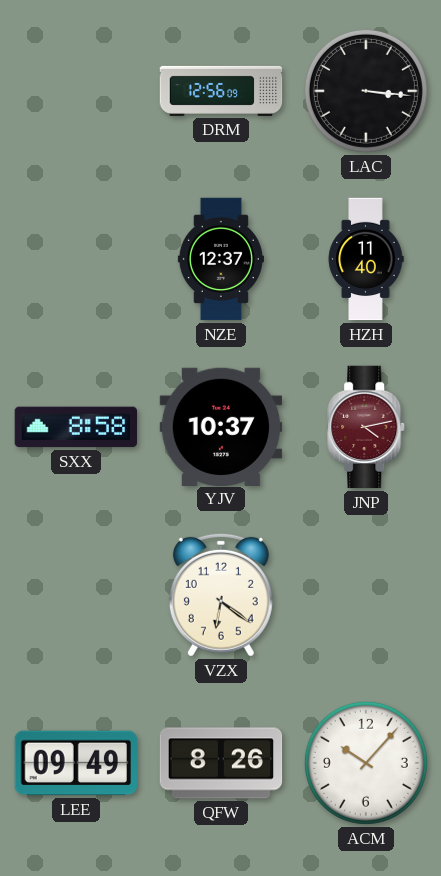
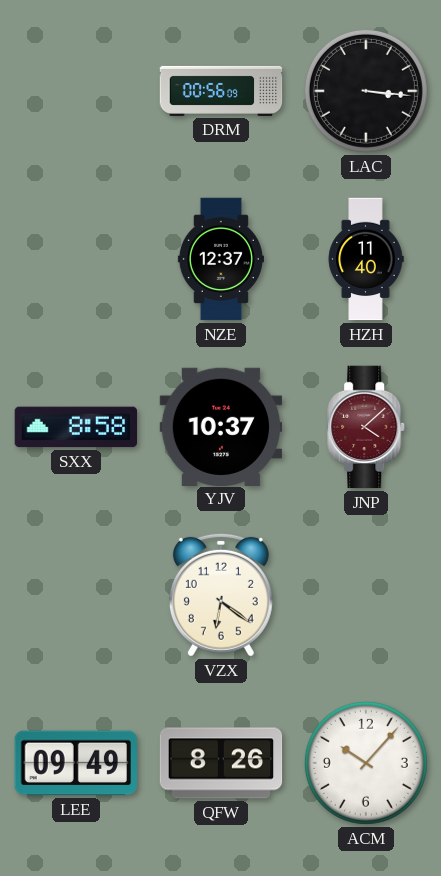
DRM: 12:56 -> 00:56
JNP: 4:13 -> 4:08
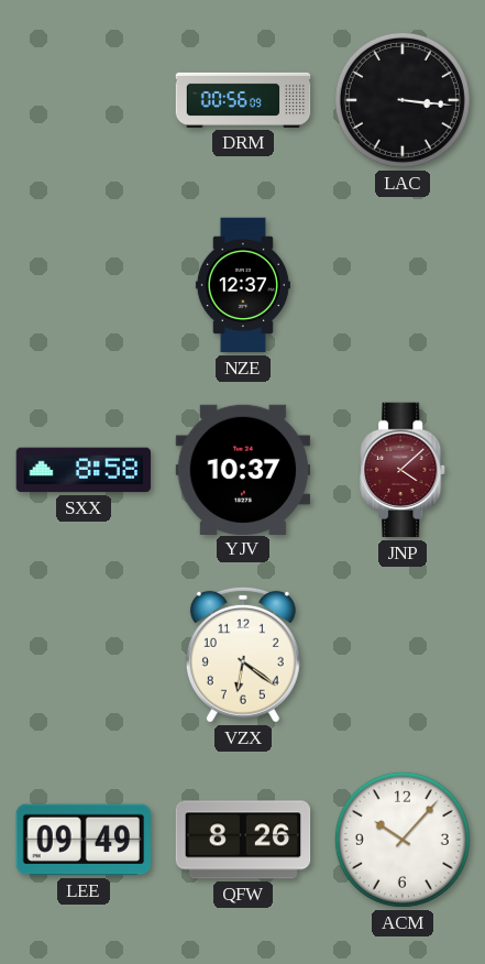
HZH: 11:40 -> none
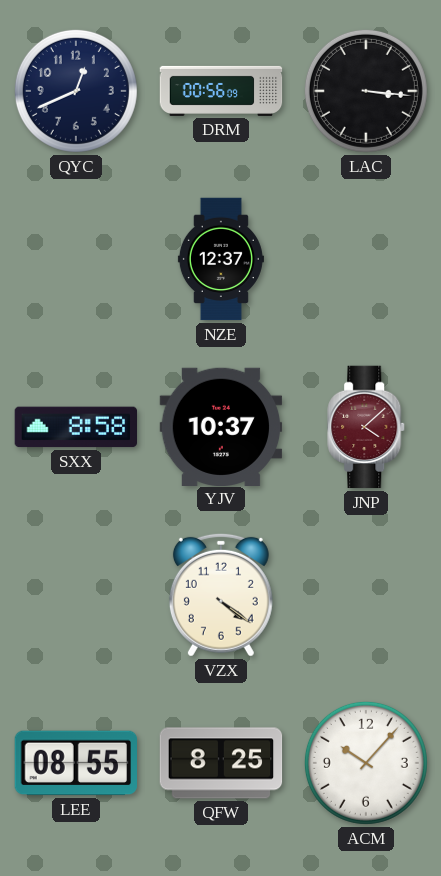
QYC: none -> 12:41
VZX: 6:21 -> 4:21
LEE: 09:49 -> 08:55
QFW: 8:26 -> 8:25
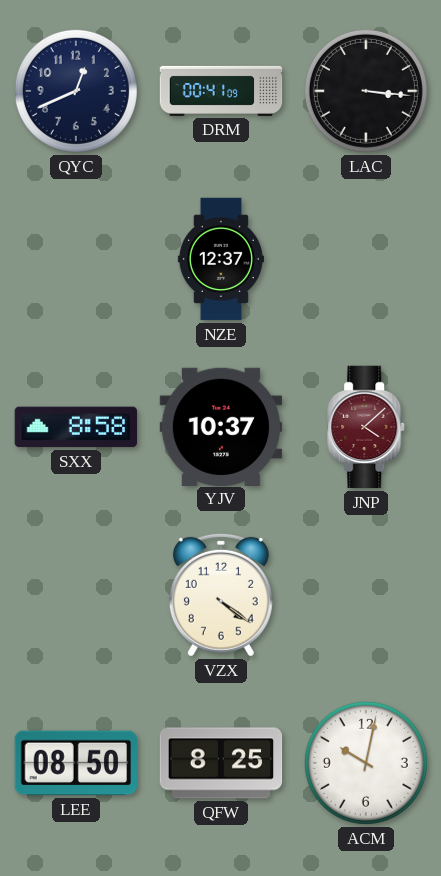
DRM: 00:56 -> 00:41
LEE: 08:55 -> 08:50
ACM: 10:07 -> 10:02
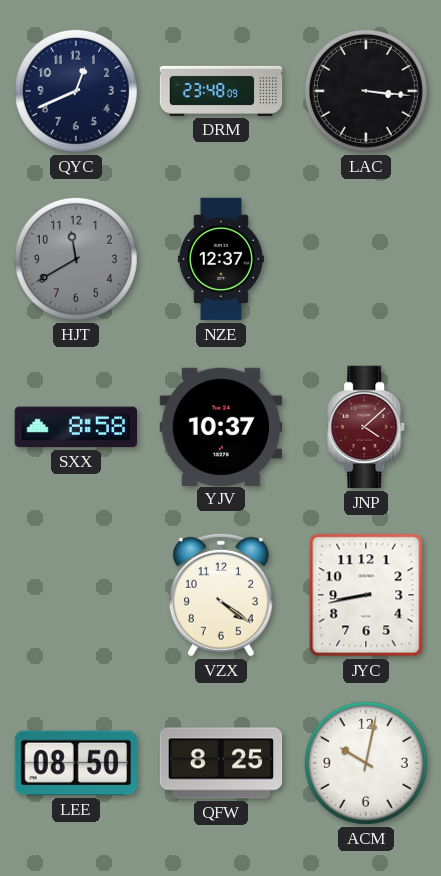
DRM: 00:41 -> 23:48
HJT: none -> 11:40
JYC: none -> 8:43
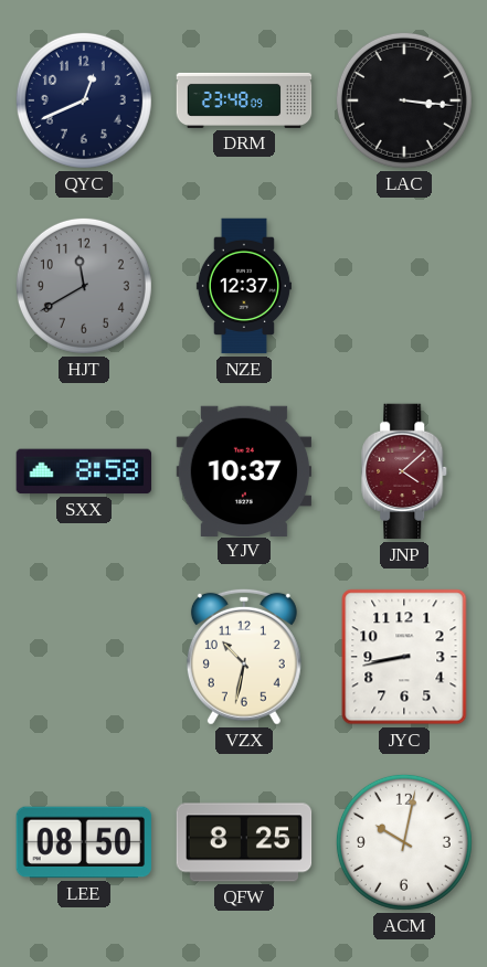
VZX: 4:21 -> 10:32
